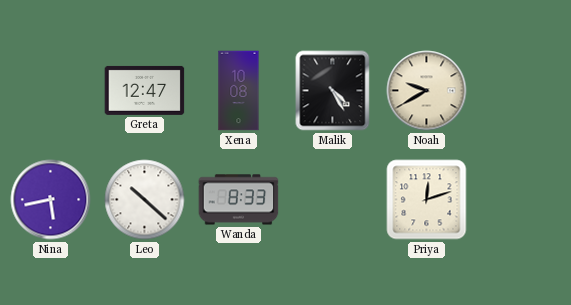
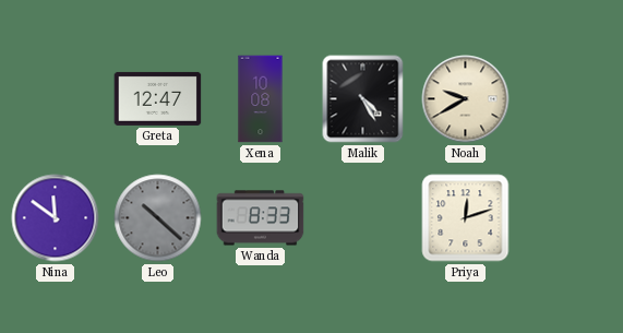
Nina: 5:43 -> 11:51
Leo dial: white -> grey
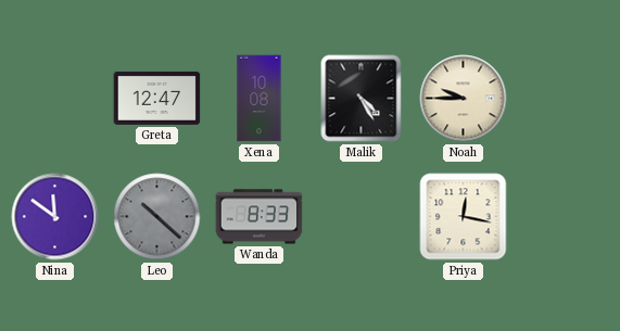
Noah: 9:40 -> 9:45
Priya: 12:12 -> 12:17
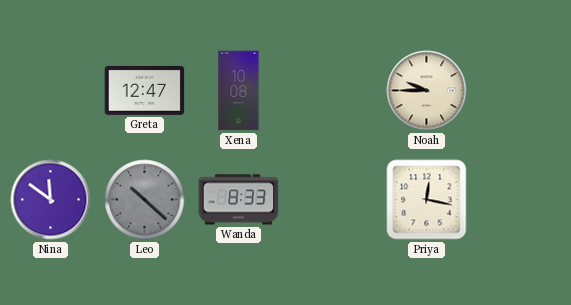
Malik: 4:25 -> none
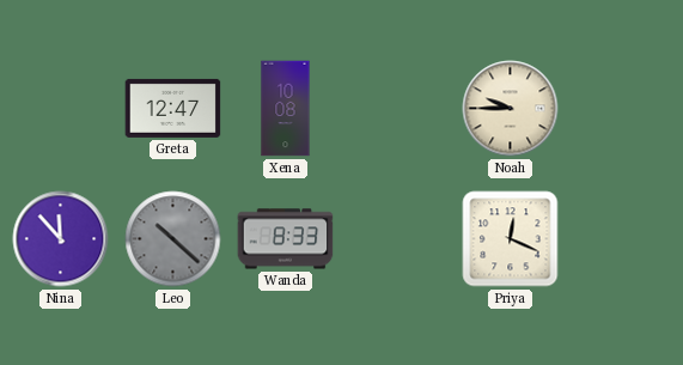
Nina: 11:51 -> 11:53
Priya: 12:17 -> 12:19
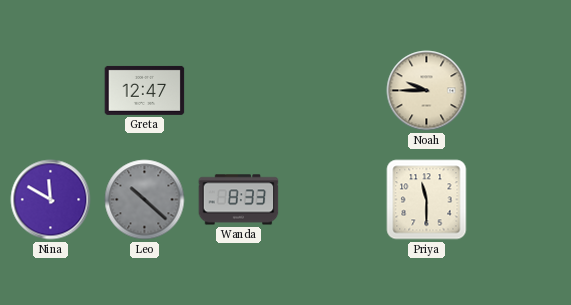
Xena: 10:08 -> none
Nina: 11:53 -> 11:50
Priya: 12:19 -> 11:30
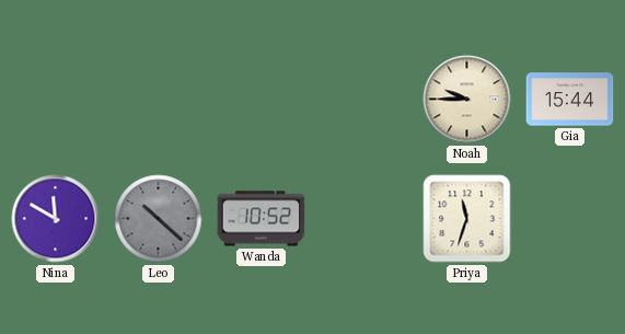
Greta: 12:47 -> none
Gia: none -> 15:44
Wanda: 8:33 -> 10:52
Priya: 11:30 -> 11:33
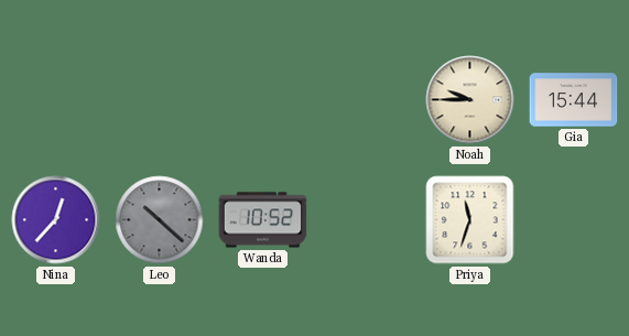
Nina: 11:50 -> 12:37
